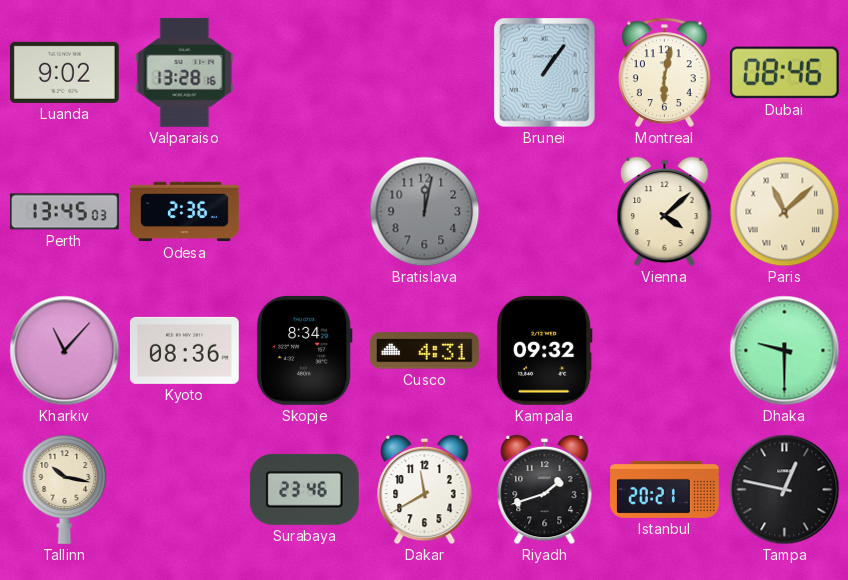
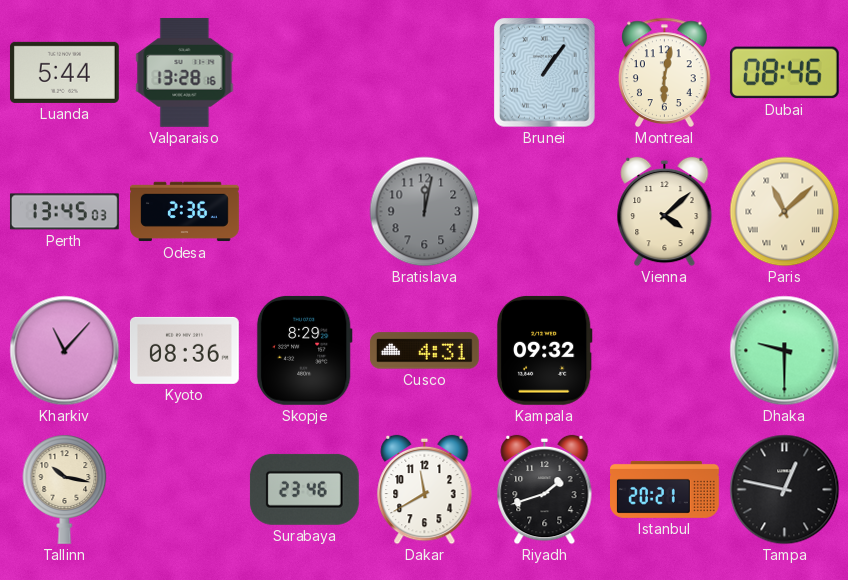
Luanda: 9:02 -> 5:44
Skopje: 8:34 -> 8:29
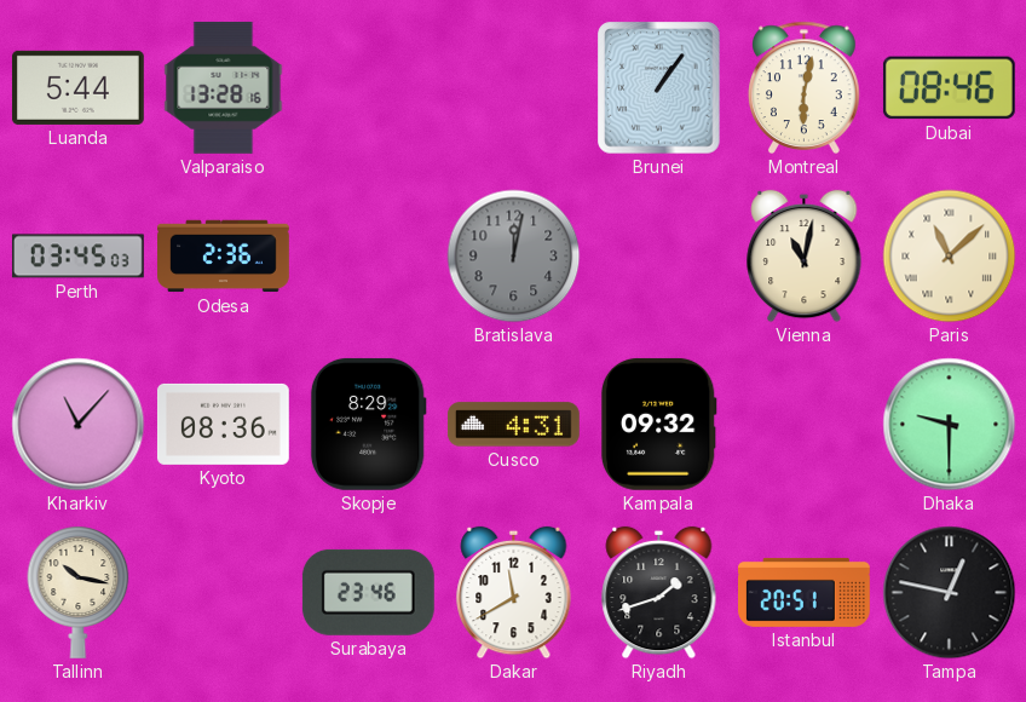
Perth: 13:45 -> 03:45
Vienna: 4:08 -> 11:02
Istanbul: 20:21 -> 20:51
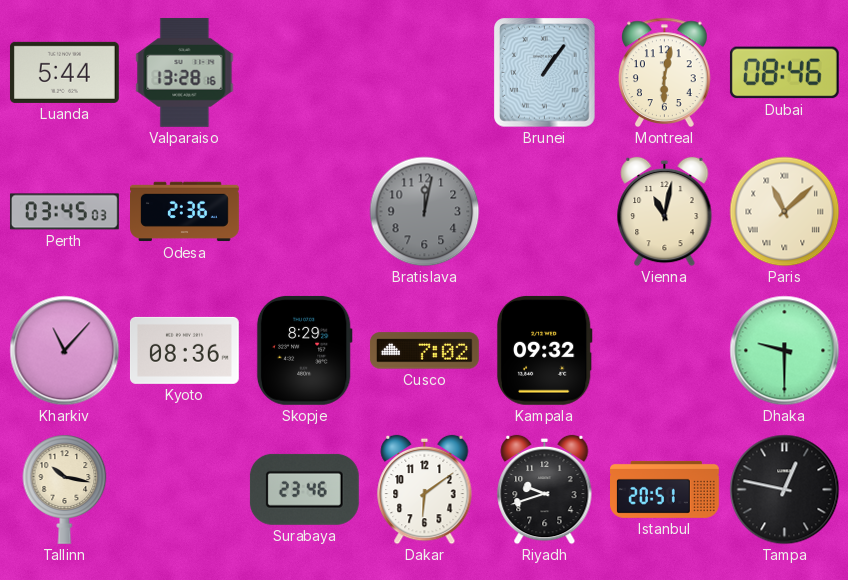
Cusco: 4:31 -> 7:02
Dakar: 11:40 -> 6:09
Riyadh: 1:42 -> 9:42
